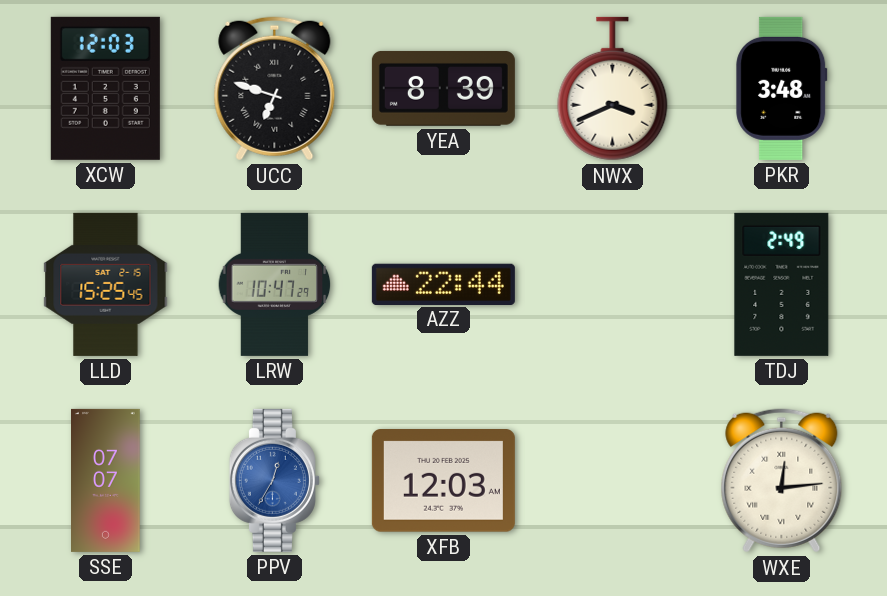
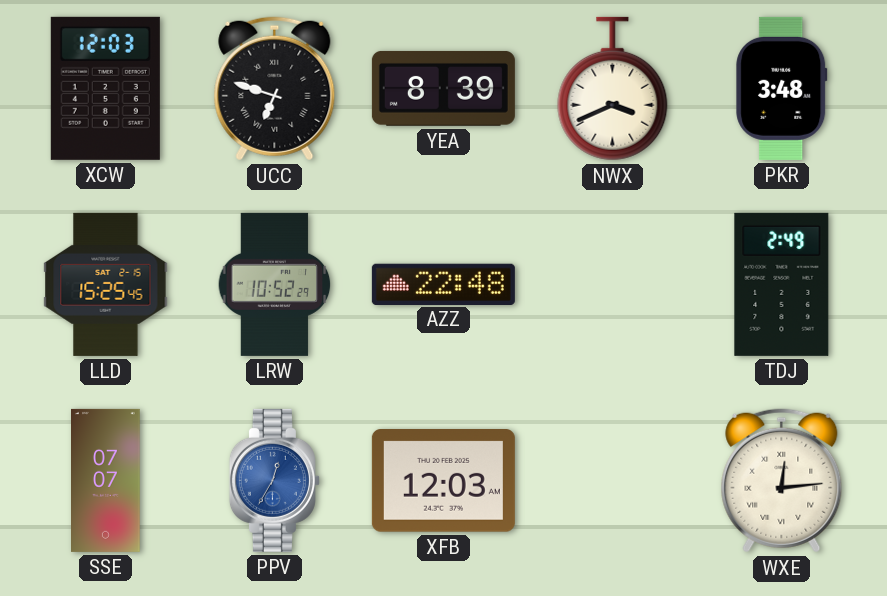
LRW: 10:47 -> 10:52
AZZ: 22:44 -> 22:48
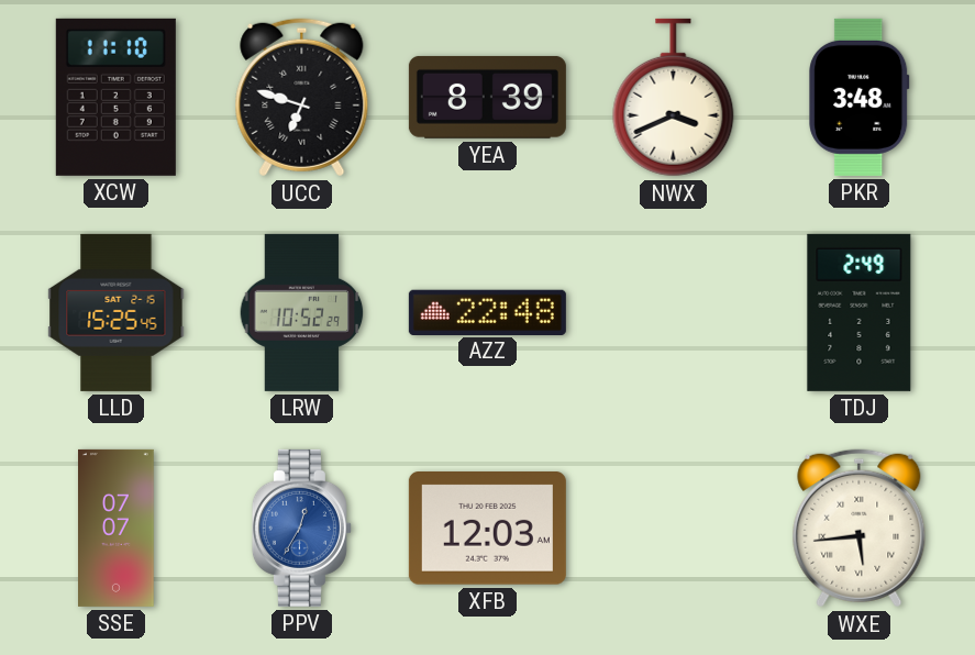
XCW: 12:03 -> 11:10
WXE: 12:14 -> 5:44
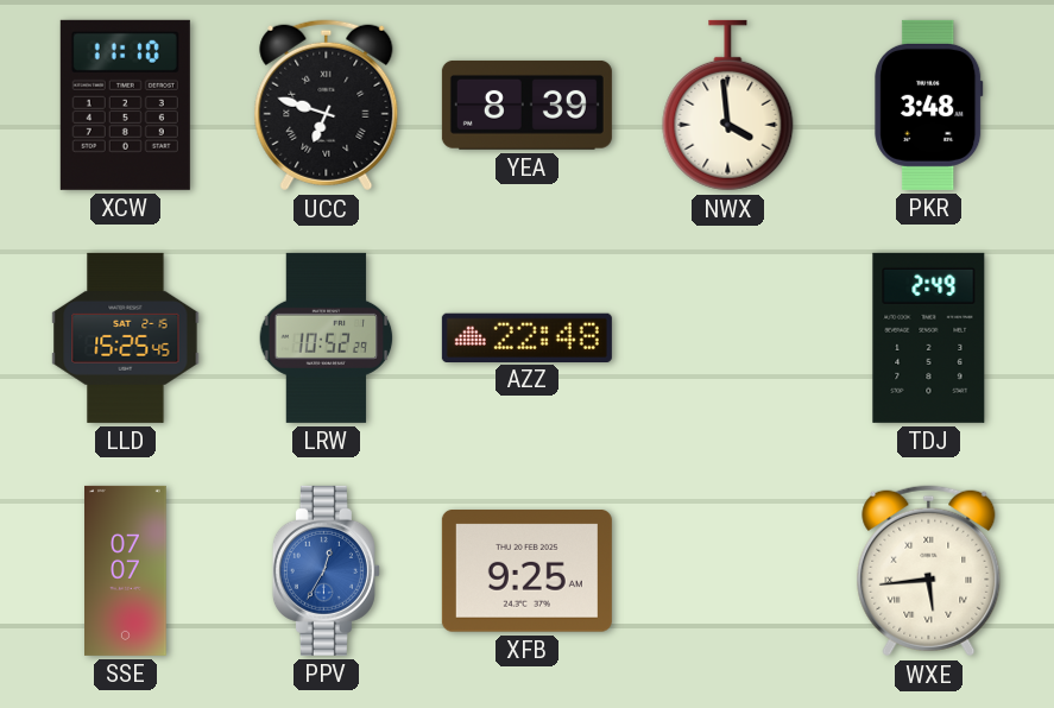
NWX: 3:41 -> 3:59
XFB: 12:03 -> 9:25
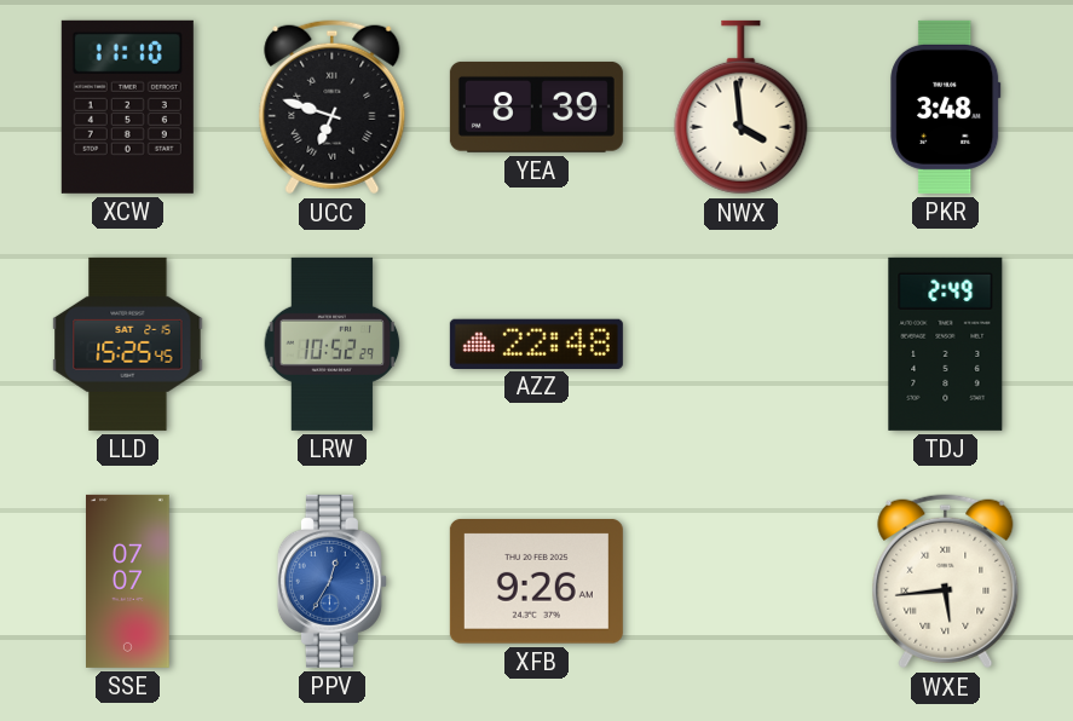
XFB: 9:25 -> 9:26
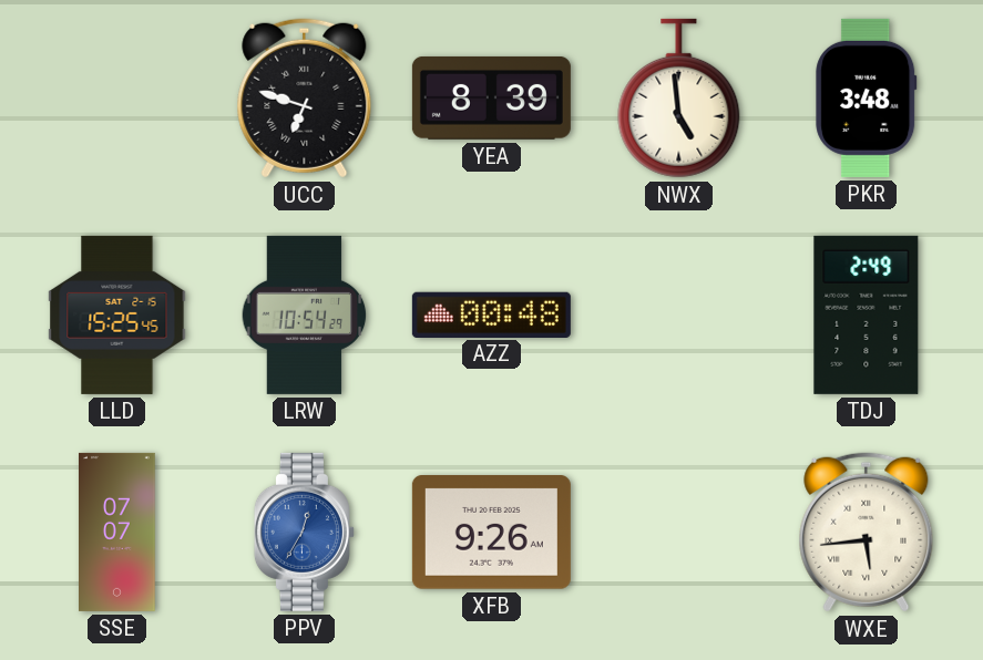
XCW: 11:10 -> none
NWX: 3:59 -> 4:59
LRW: 10:52 -> 10:54
AZZ: 22:48 -> 00:48
